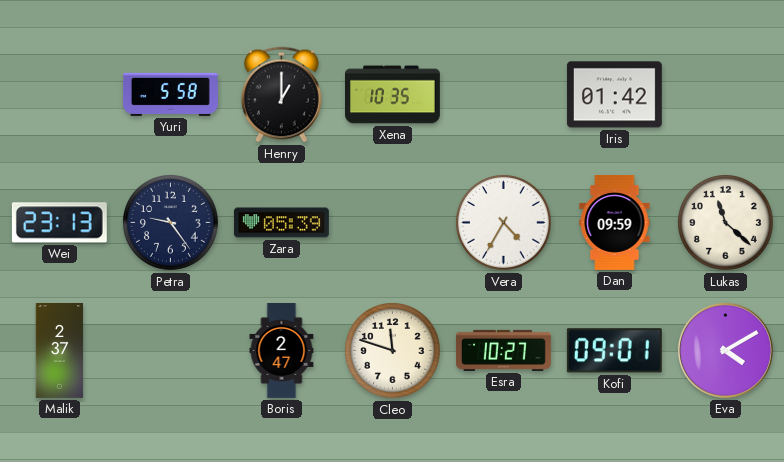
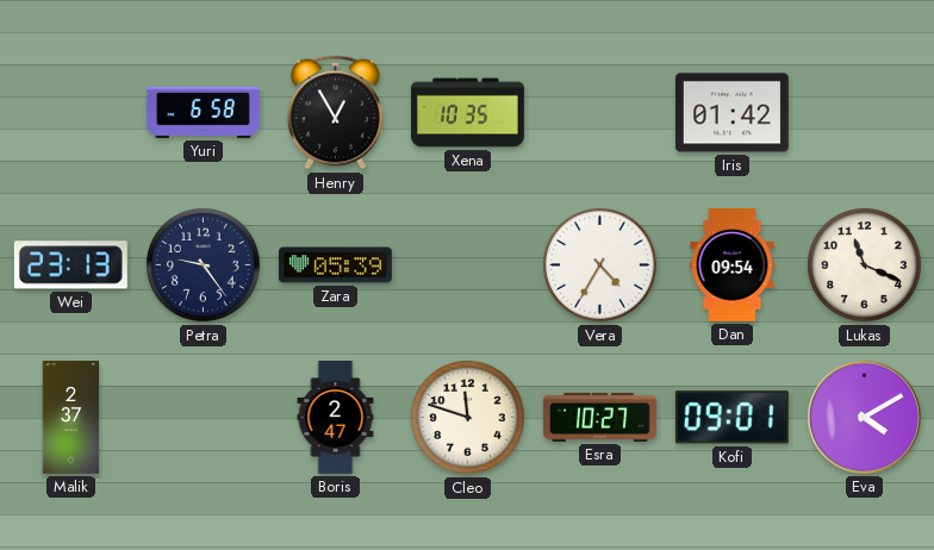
Yuri: 5:58 -> 6:58
Henry: 1:00 -> 12:55
Dan: 09:59 -> 09:54
Lukas: 11:22 -> 11:19
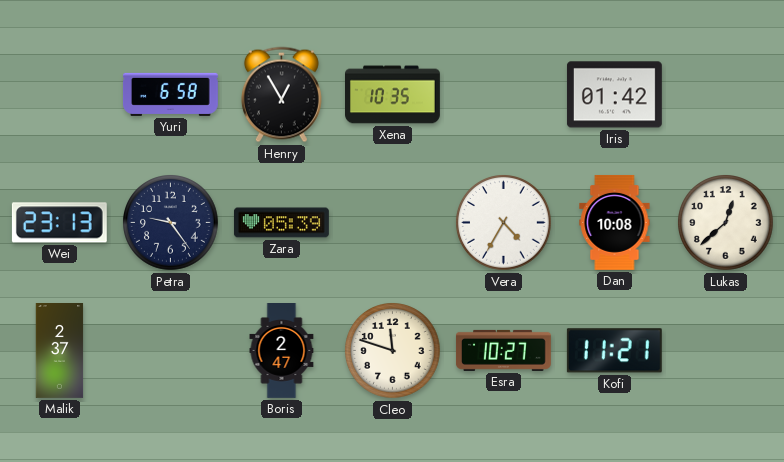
Dan: 09:54 -> 10:08
Lukas: 11:19 -> 12:38
Kofi: 09:01 -> 11:21
Eva: 4:10 -> none
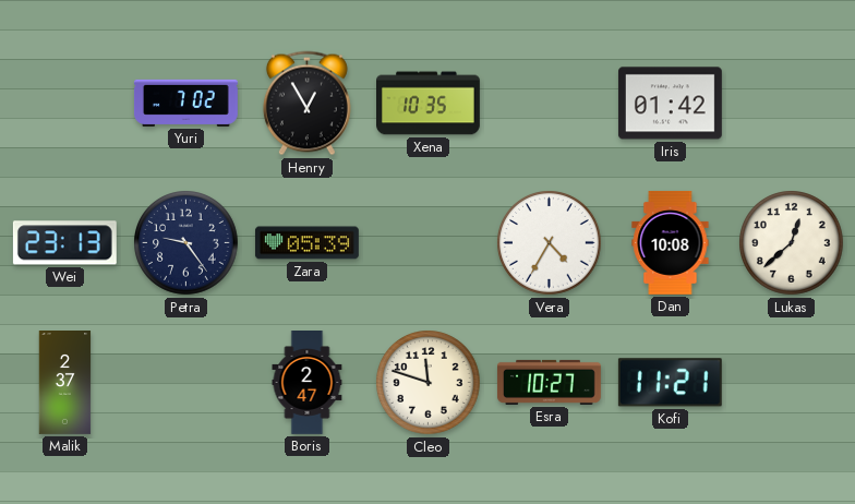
Yuri: 6:58 -> 7:02
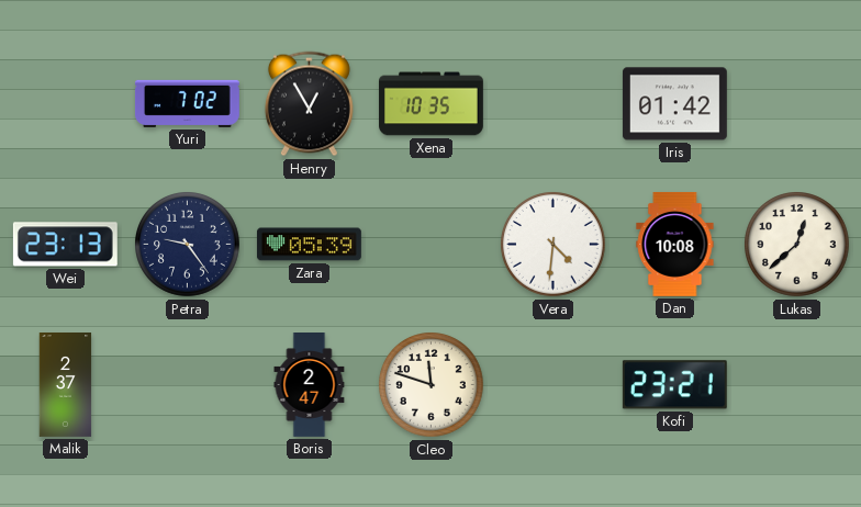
Vera: 4:35 -> 4:31
Esra: 10:27 -> none
Kofi: 11:21 -> 23:21
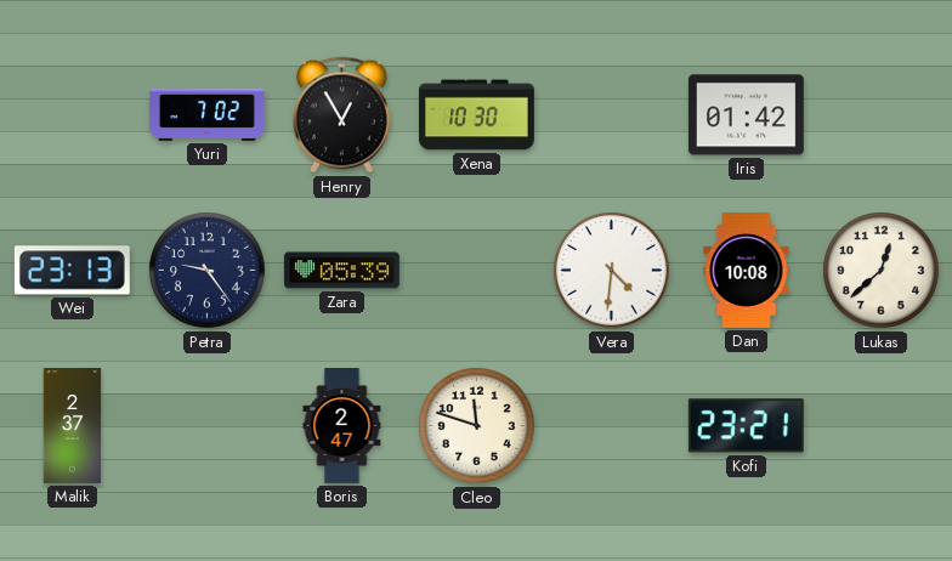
Xena: 10:35 -> 10:30
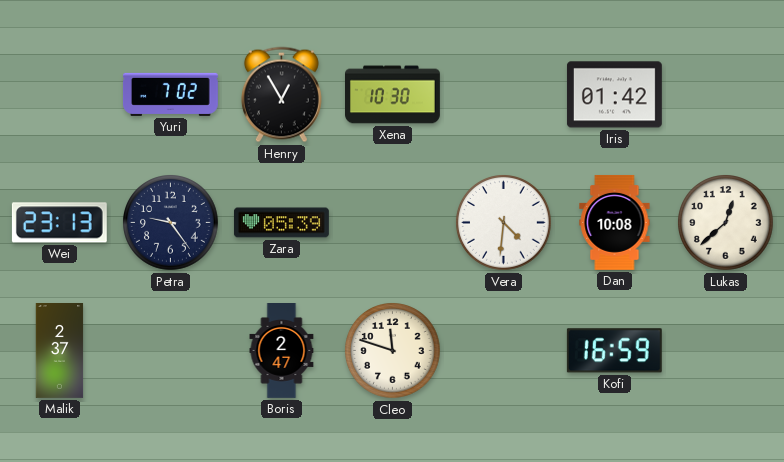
Kofi: 23:21 -> 16:59
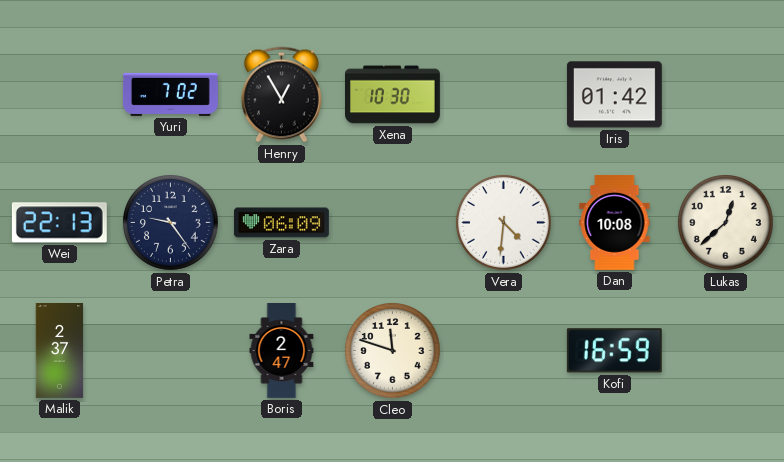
Wei: 23:13 -> 22:13
Zara: 05:39 -> 06:09
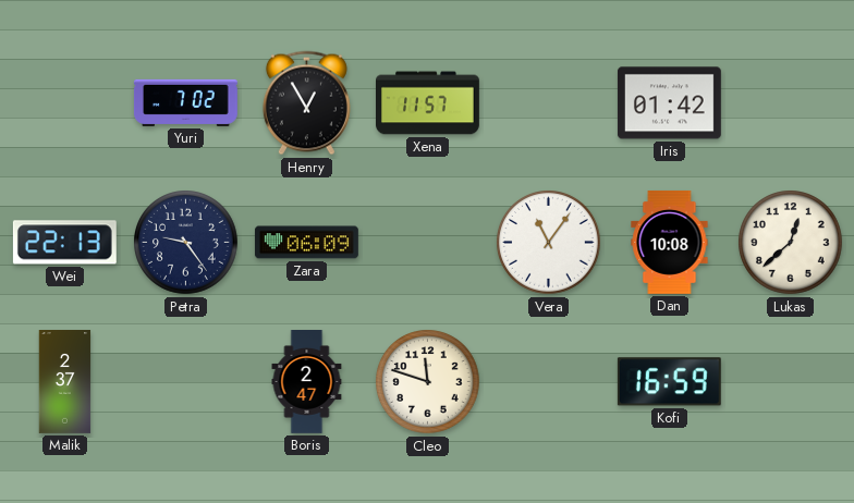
Xena: 10:30 -> 11:57
Vera: 4:31 -> 11:06
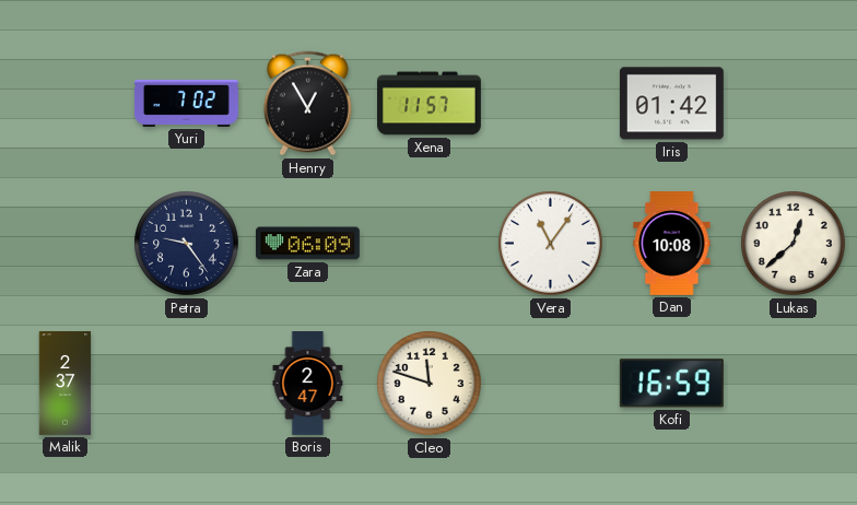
Wei: 22:13 -> none
